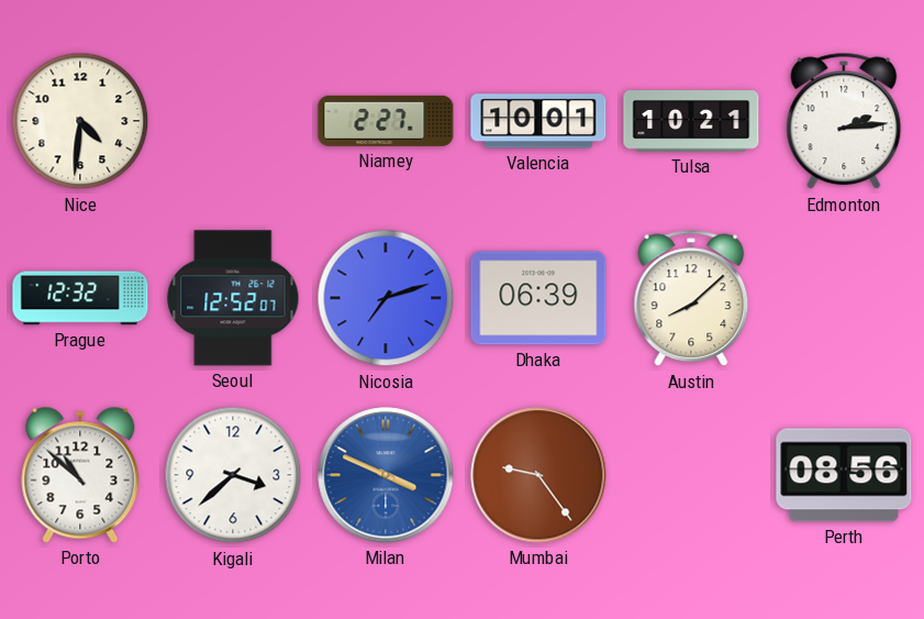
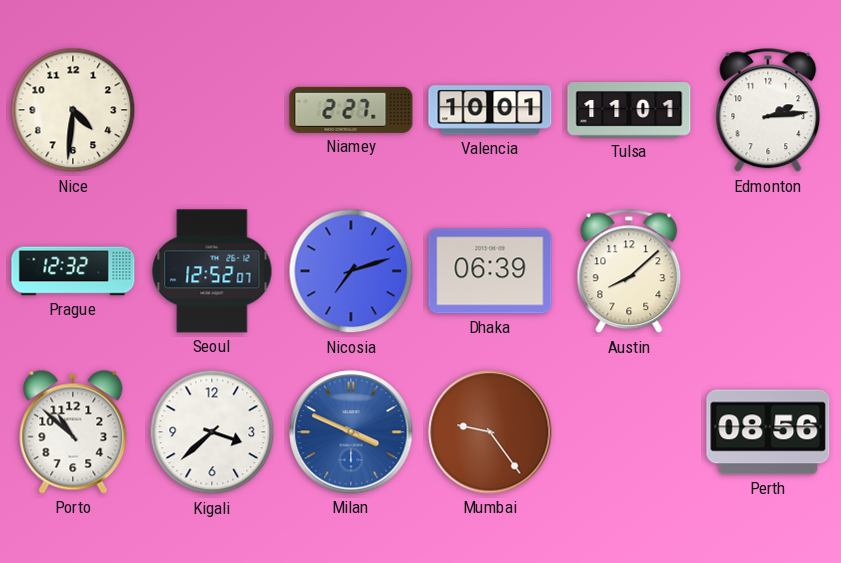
Tulsa: 10:21 -> 11:01
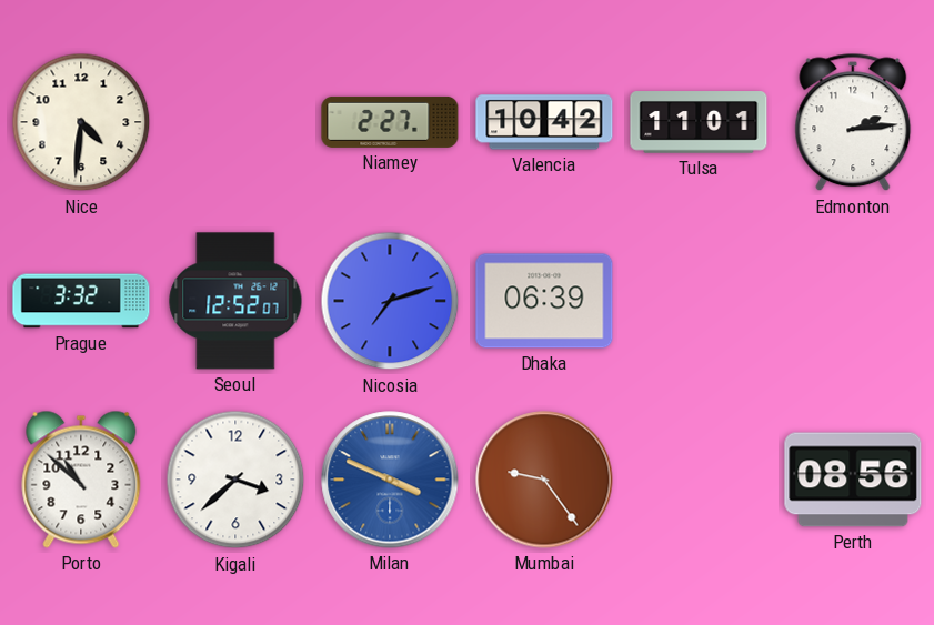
Valencia: 10:01 -> 10:42
Prague: 12:32 -> 3:32
Austin: 8:08 -> none
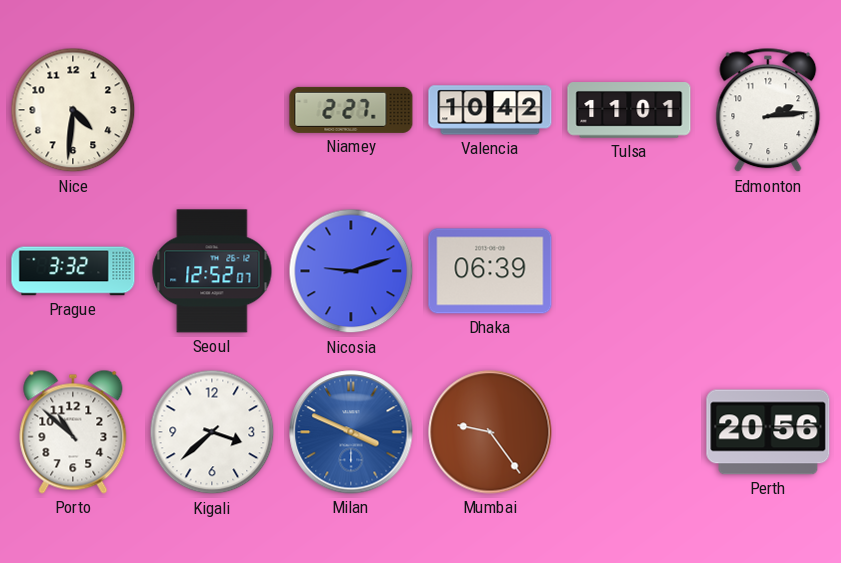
Nicosia: 7:12 -> 9:12
Perth: 08:56 -> 20:56
